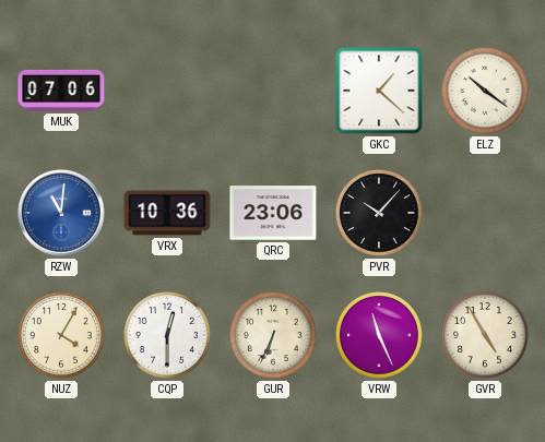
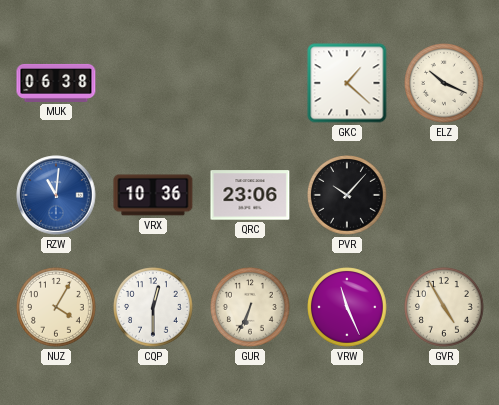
MUK: 07:06 -> 06:38
ELZ: 10:21 -> 10:19
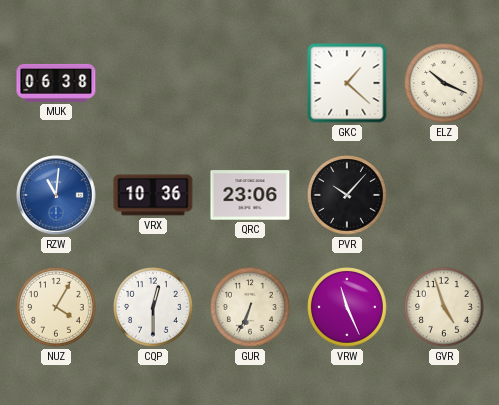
GVR: 4:55 -> 4:57
